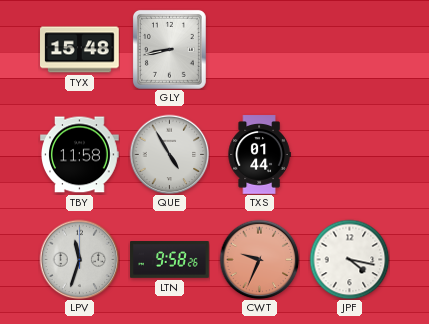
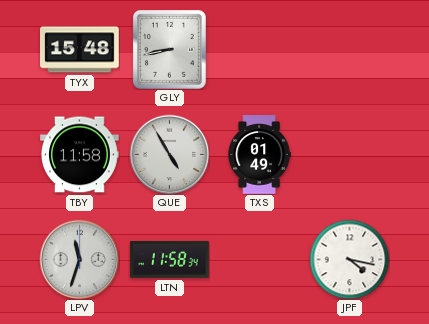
TXS: 01:44 -> 01:49
LTN: 9:58 -> 11:58
CWT: 9:34 -> none
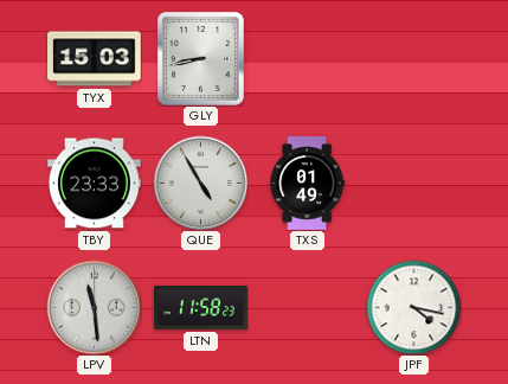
TYX: 15:48 -> 15:03
TBY: 11:58 -> 23:33
LPV: 11:33 -> 11:29
LTN: 11:58:34 -> 11:58:23
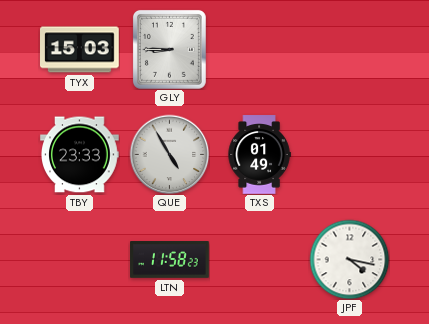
GLY: 8:43 -> 8:45
LPV: 11:29 -> none
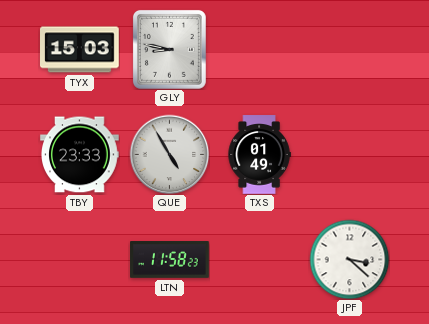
GLY: 8:45 -> 8:47
JPF: 4:17 -> 3:22
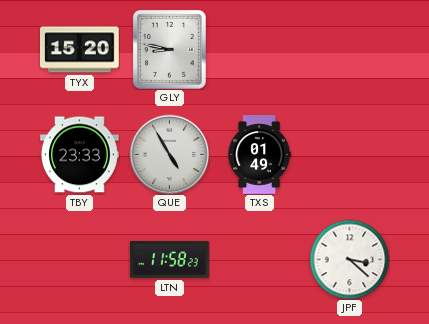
TYX: 15:03 -> 15:20
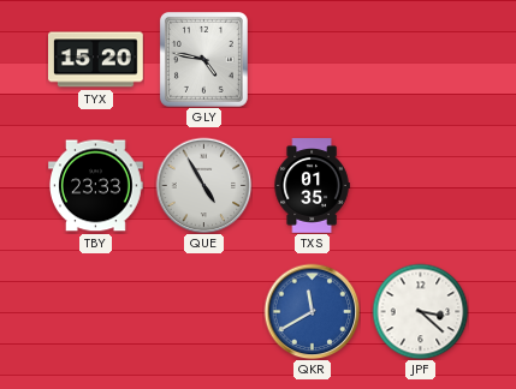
GLY: 8:47 -> 4:47
TXS: 01:49 -> 01:35
LTN: 11:58 -> none
QKR: none -> 11:40
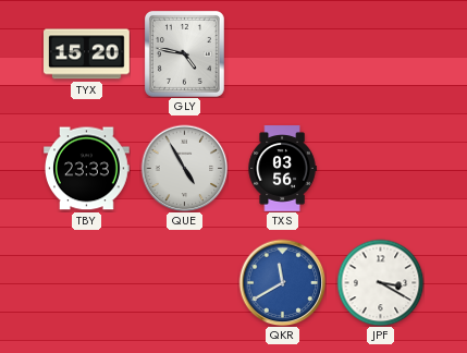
TXS: 01:35 -> 03:56
JPF: 3:22 -> 3:20
